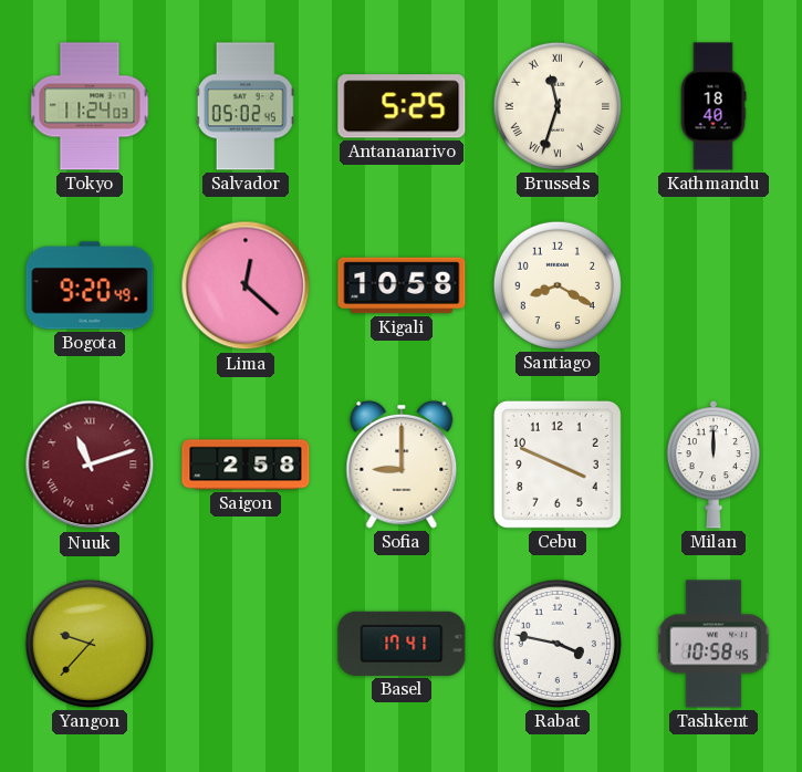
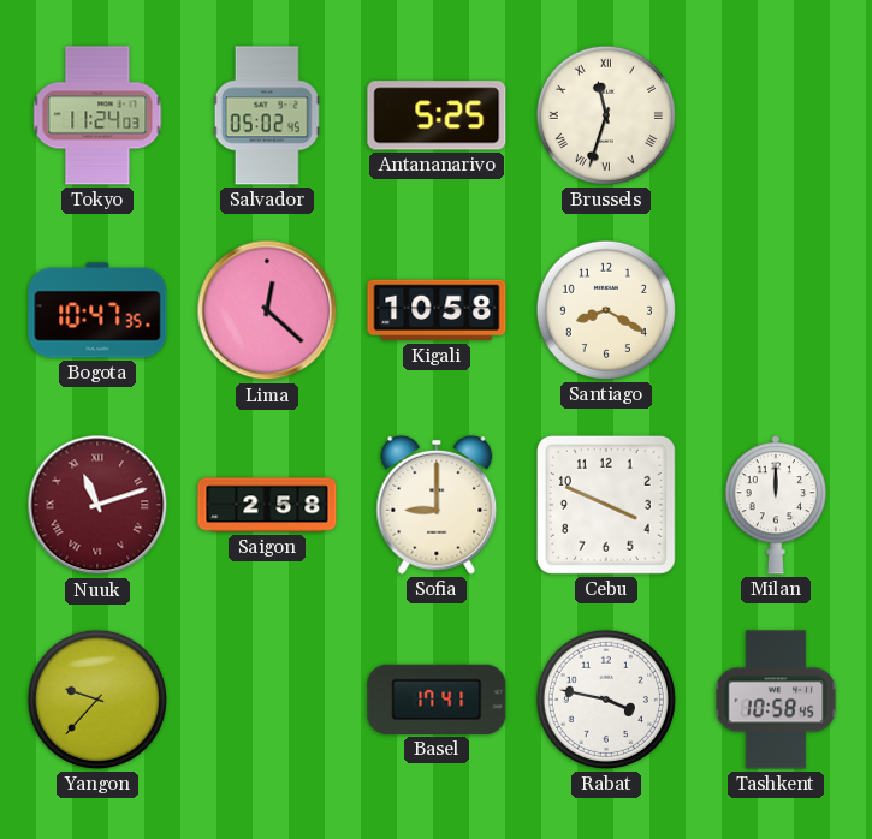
Kathmandu: 18:40 -> none
Bogota: 9:20 -> 10:47
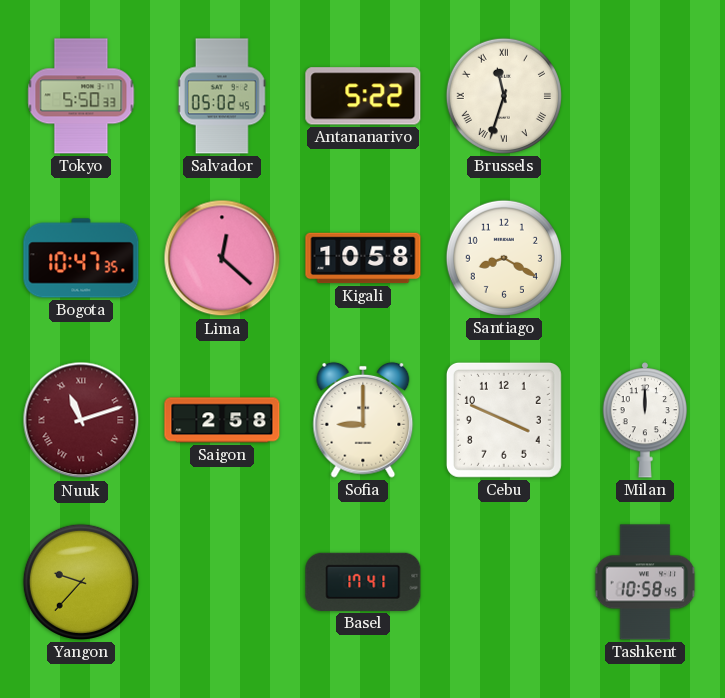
Tokyo: 11:24 -> 5:50
Antananarivo: 5:25 -> 5:22
Rabat: 3:47 -> none
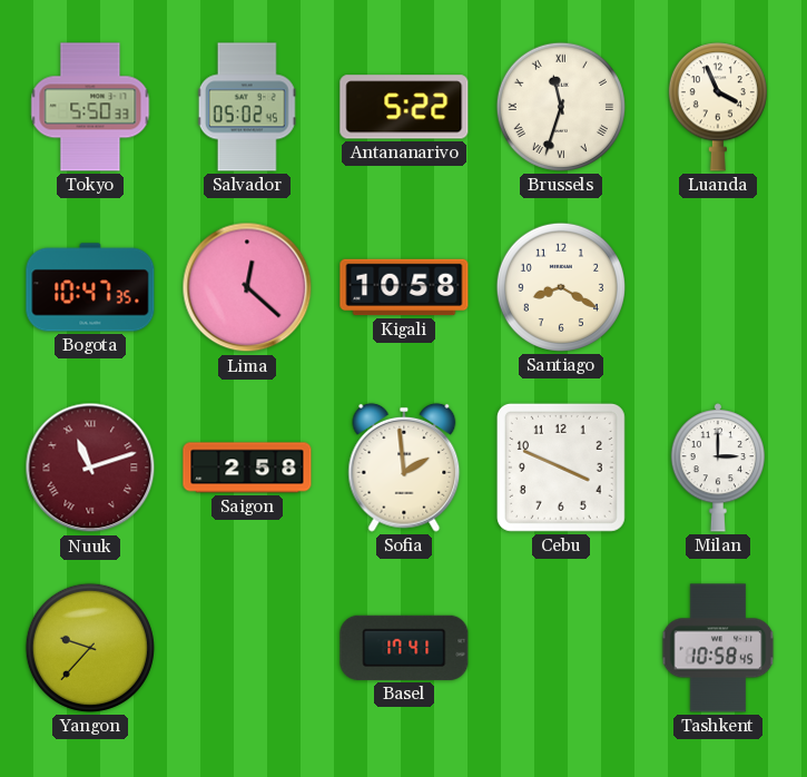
Luanda: none -> 3:56
Sofia: 9:00 -> 1:59
Milan: 12:00 -> 3:00
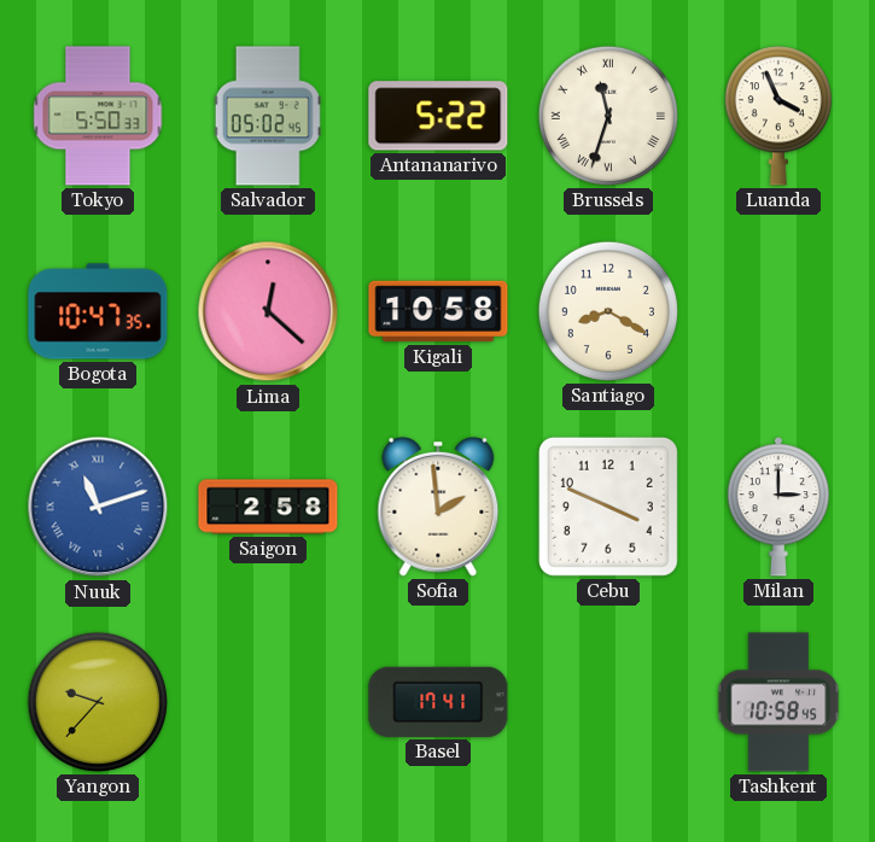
Nuuk dial: burgundy -> blue
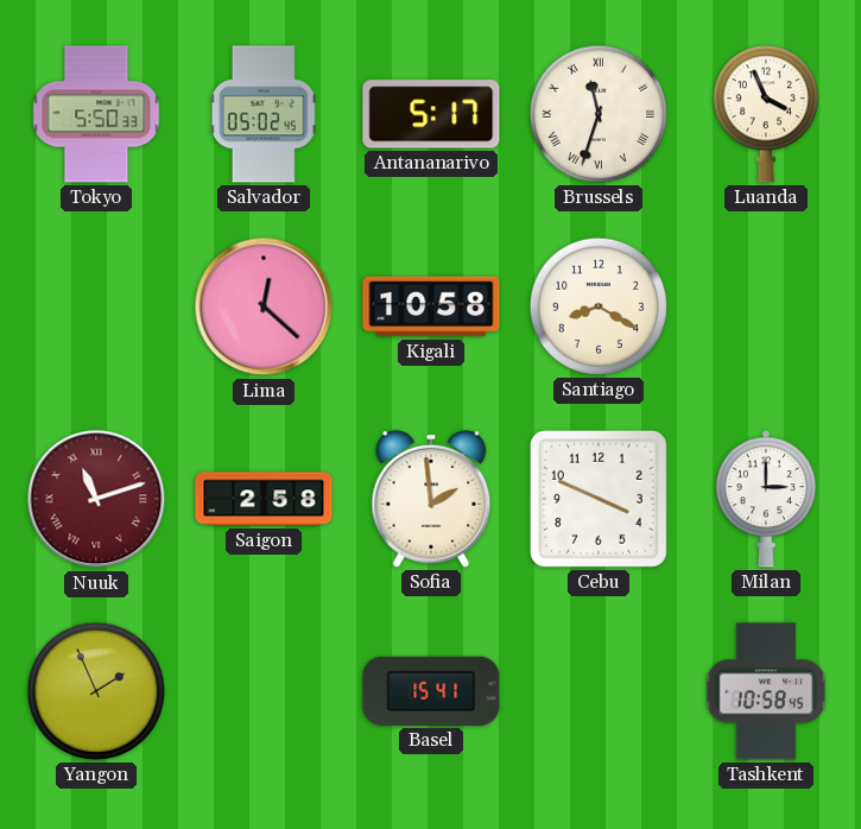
Antananarivo: 5:22 -> 5:17
Bogota: 10:47 -> none
Nuuk dial: blue -> burgundy
Yangon: 9:37 -> 1:56
Basel: 17:41 -> 15:41
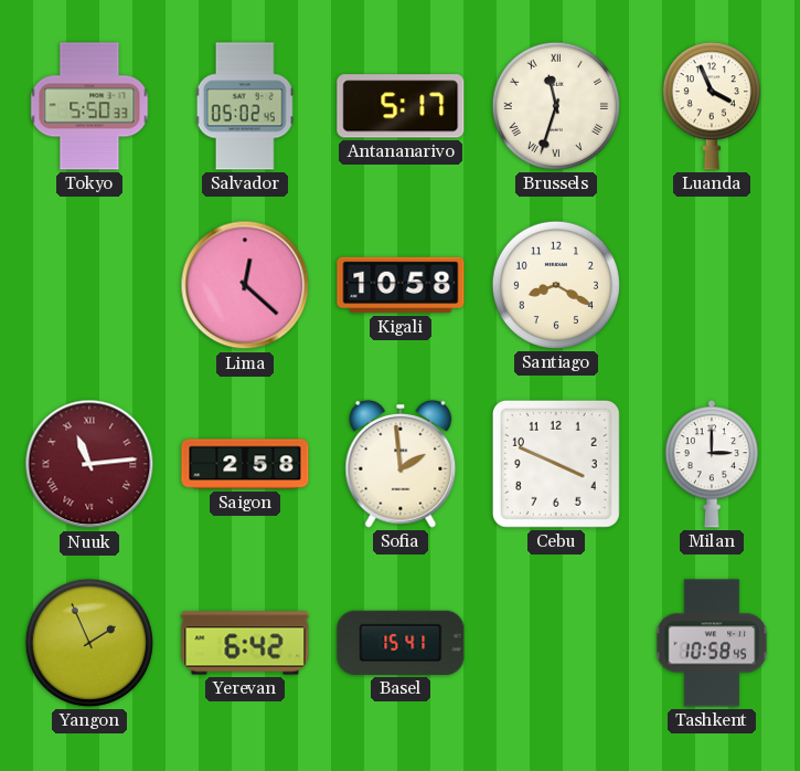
Nuuk: 11:12 -> 11:14
Yerevan: none -> 6:42
